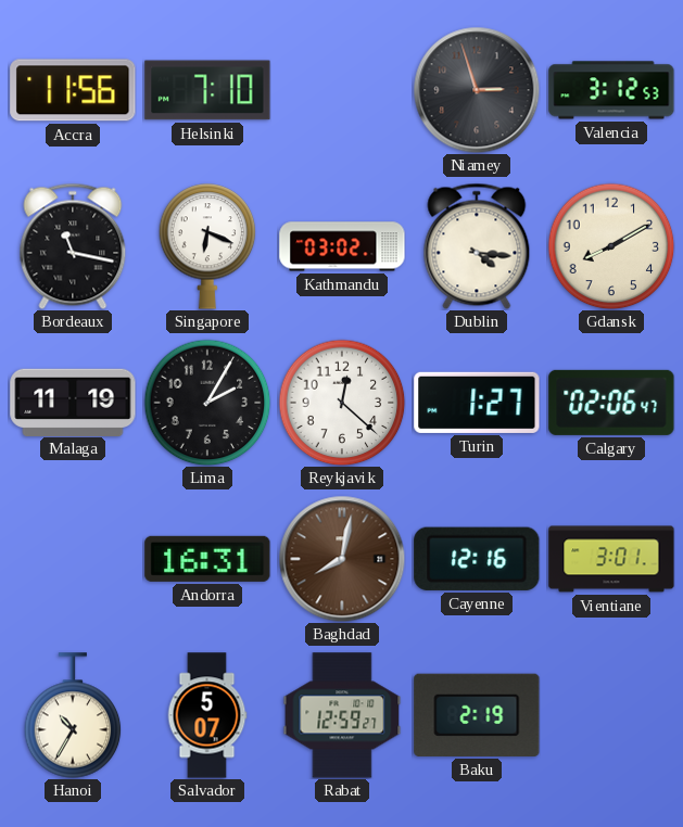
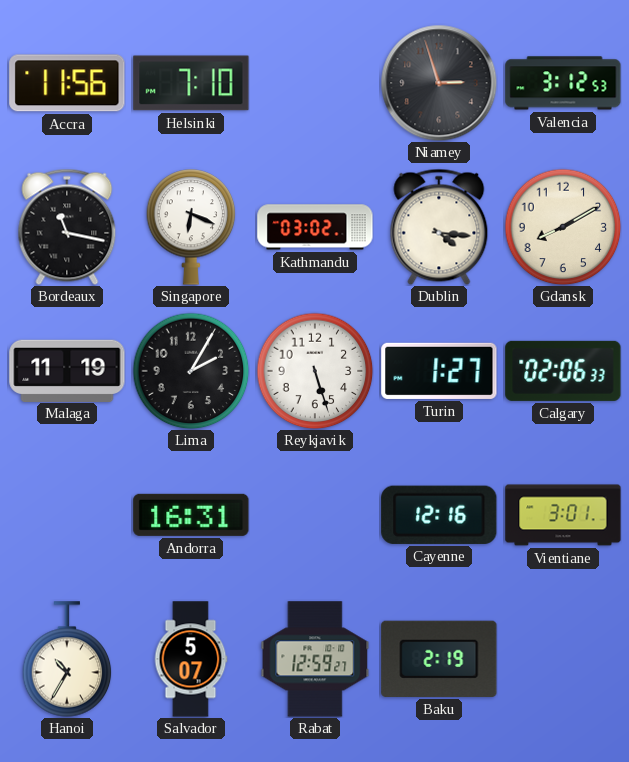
Reykjavik: 12:22 -> 5:27
Calgary: 02:06:47 -> 02:06:33
Baghdad: 8:02 -> none
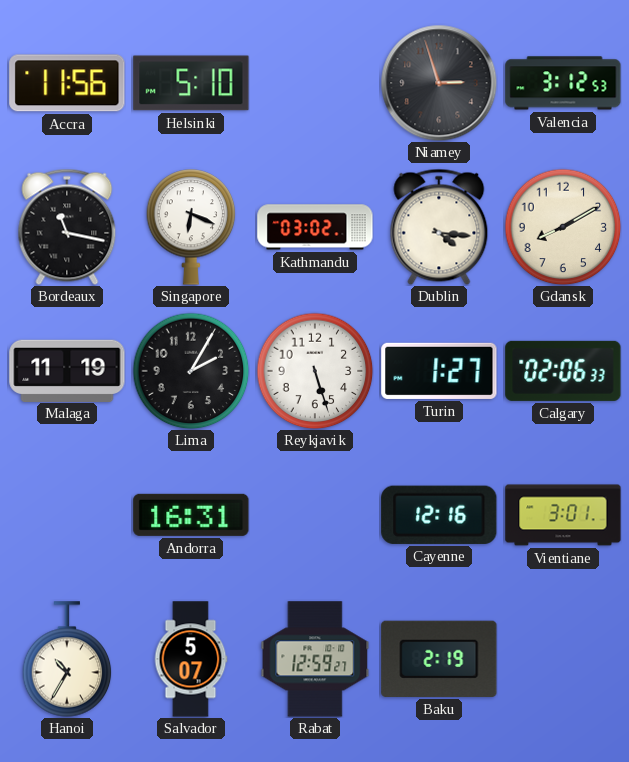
Helsinki: 7:10 -> 5:10
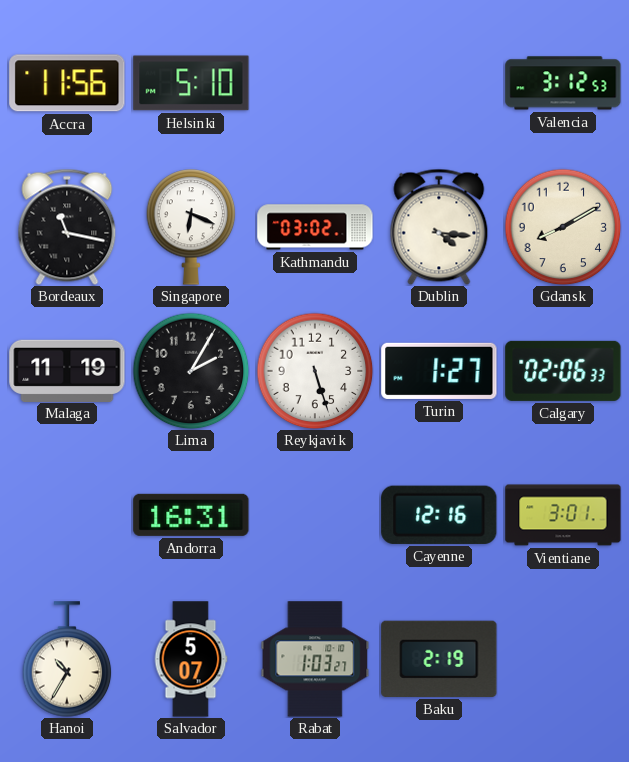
Niamey: 2:57 -> none
Rabat: 12:59 -> 1:03
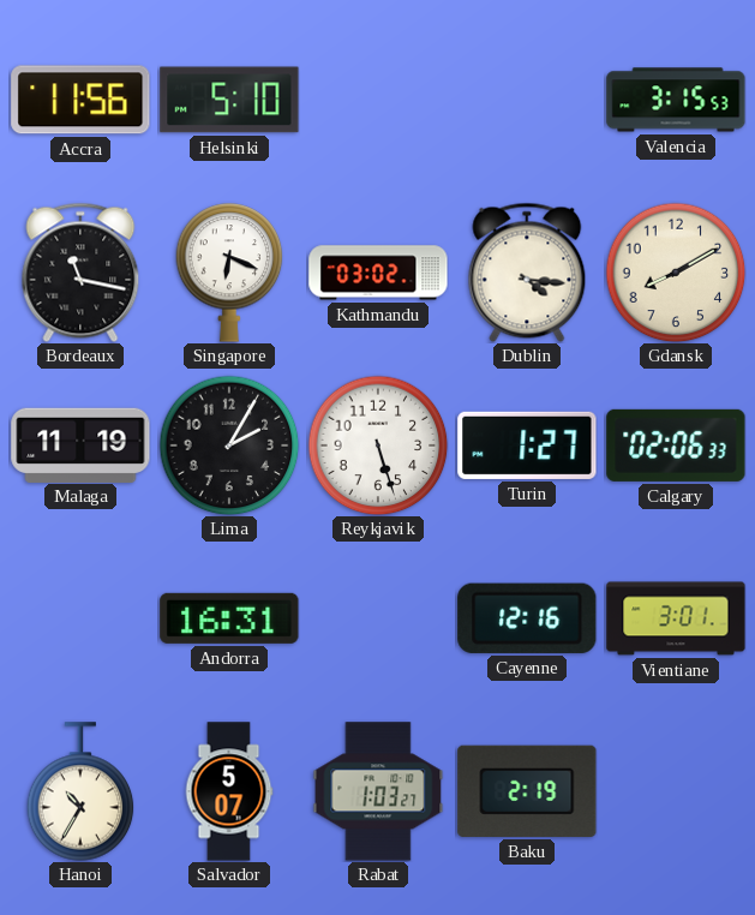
Valencia: 3:12 -> 3:15
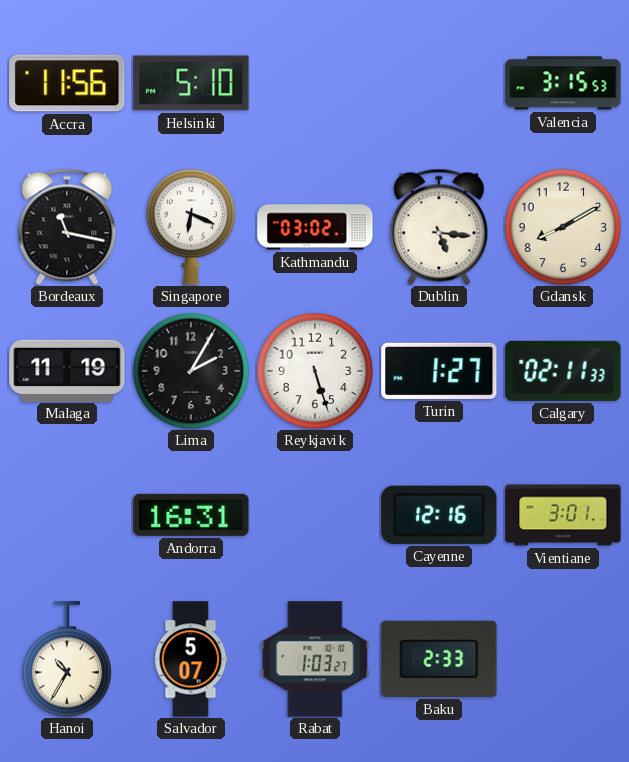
Dublin: 4:16 -> 5:16
Calgary: 02:06 -> 02:11
Baku: 2:19 -> 2:33
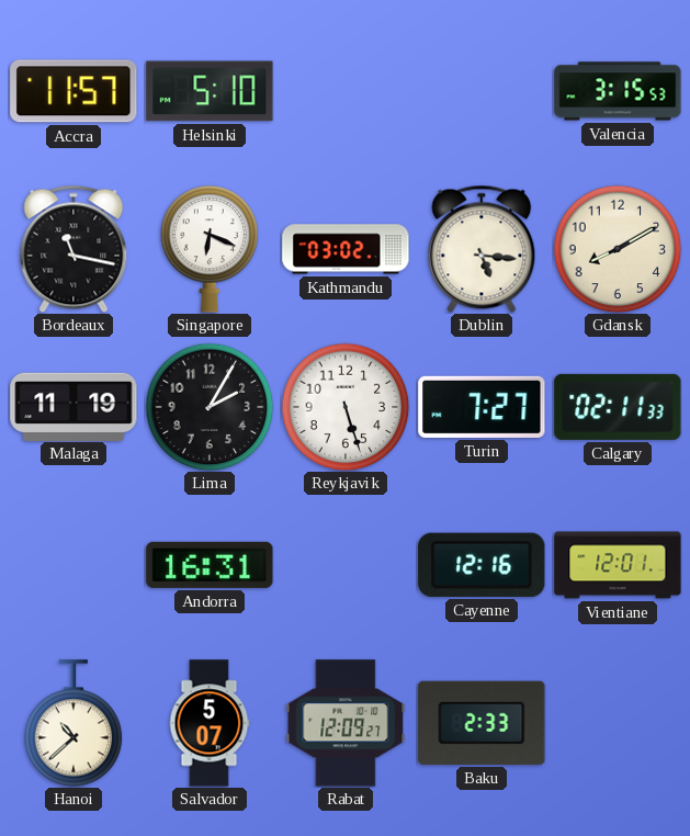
Accra: 11:56 -> 11:57
Turin: 1:27 -> 7:27
Vientiane: 3:01 -> 12:01
Hanoi: 10:35 -> 10:38
Rabat: 1:03 -> 12:09
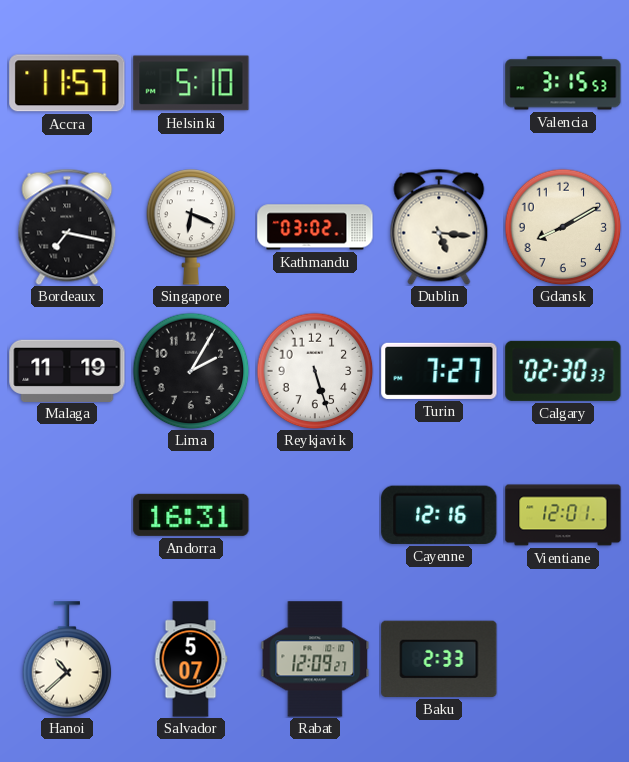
Bordeaux: 11:17 -> 7:17
Calgary: 02:11 -> 02:30
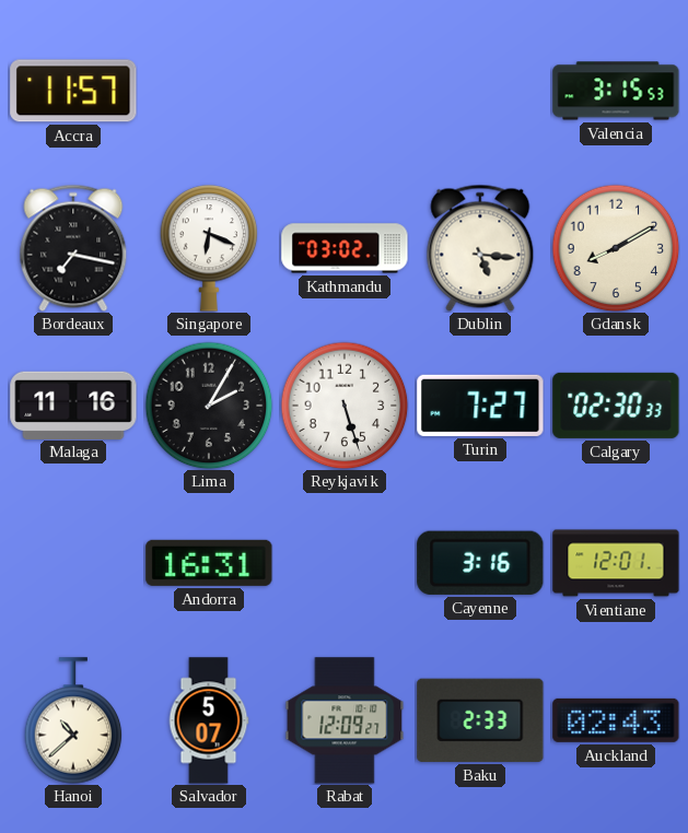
Helsinki: 5:10 -> none
Malaga: 11:19 -> 11:16
Cayenne: 12:16 -> 3:16
Auckland: none -> 02:43
